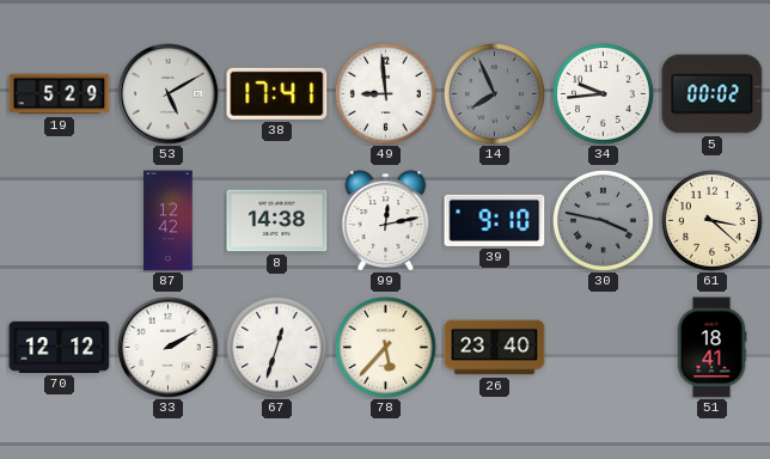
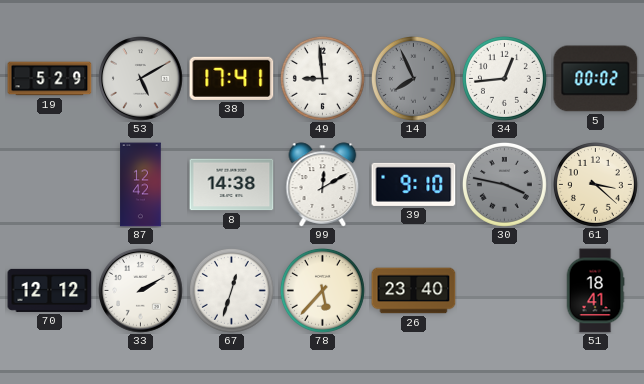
34: 9:44 -> 12:44
99: 12:13 -> 12:10
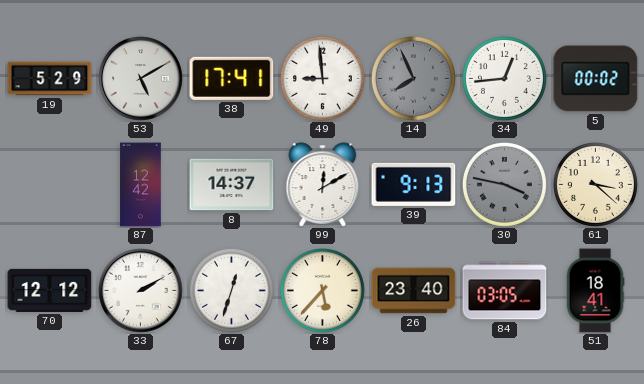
8: 14:38 -> 14:37
39: 9:10 -> 9:13
84: none -> 03:05
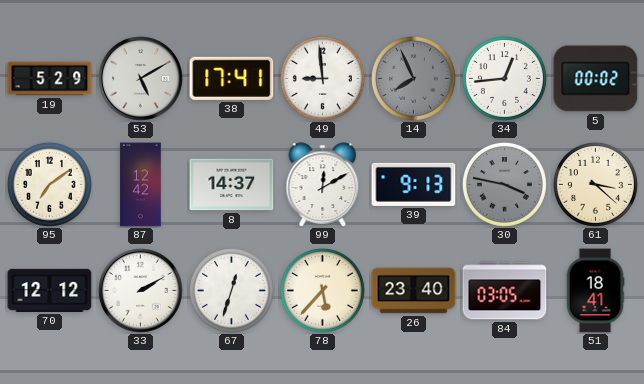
95: none -> 7:09
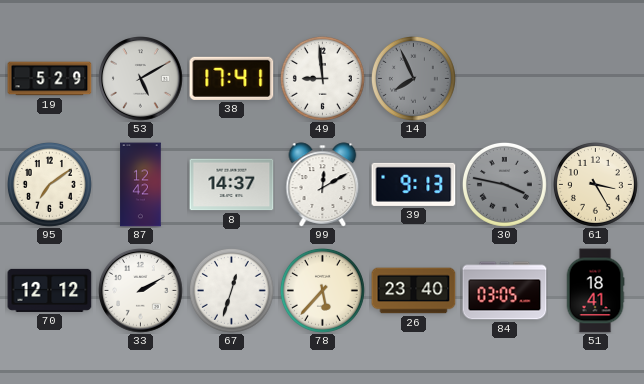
34: 12:44 -> none
5: 00:02 -> none
61: 3:22 -> 3:25
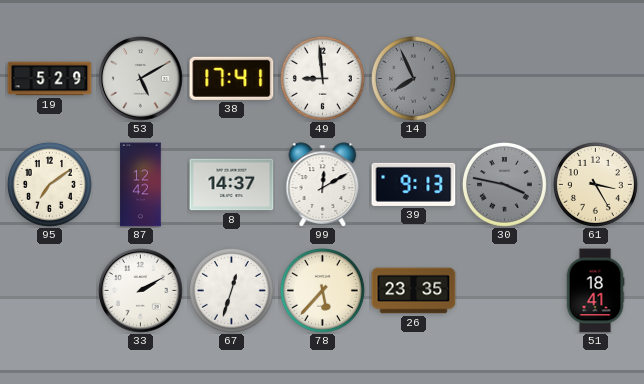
70: 12:12 -> none
26: 23:40 -> 23:35
84: 03:05 -> none
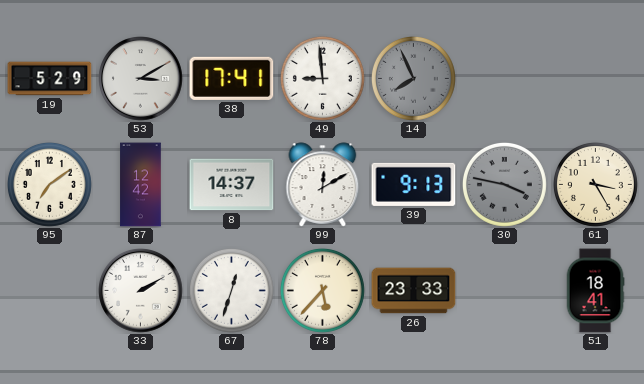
53: 5:10 -> 3:10
26: 23:35 -> 23:33
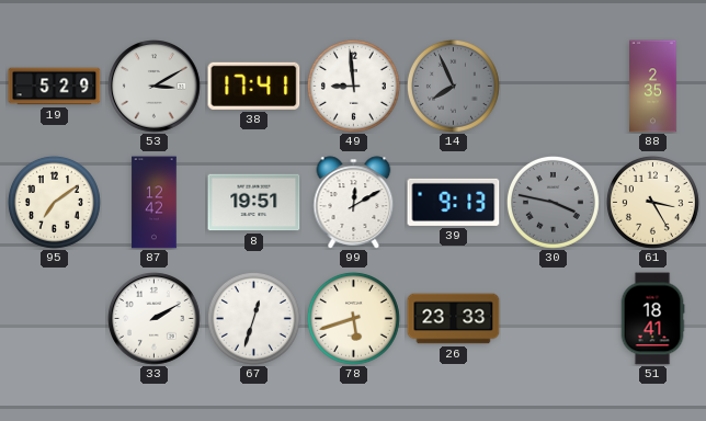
88: none -> 2:35
8: 14:37 -> 19:51
78: 5:37 -> 5:42
